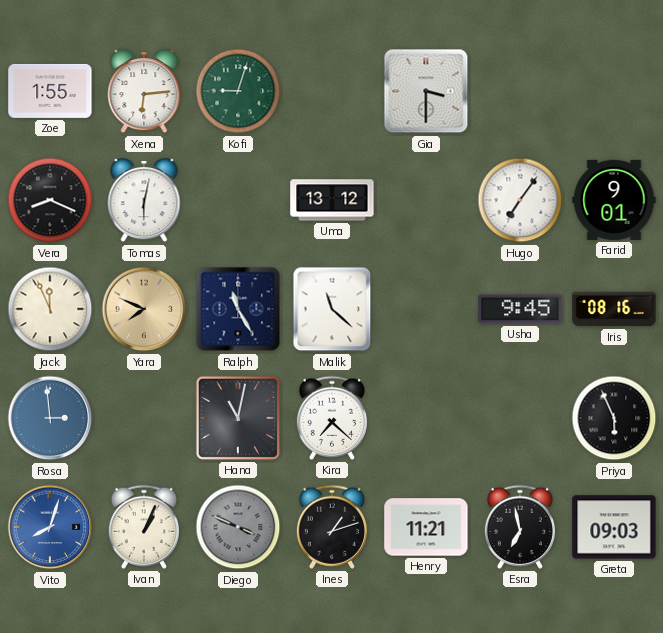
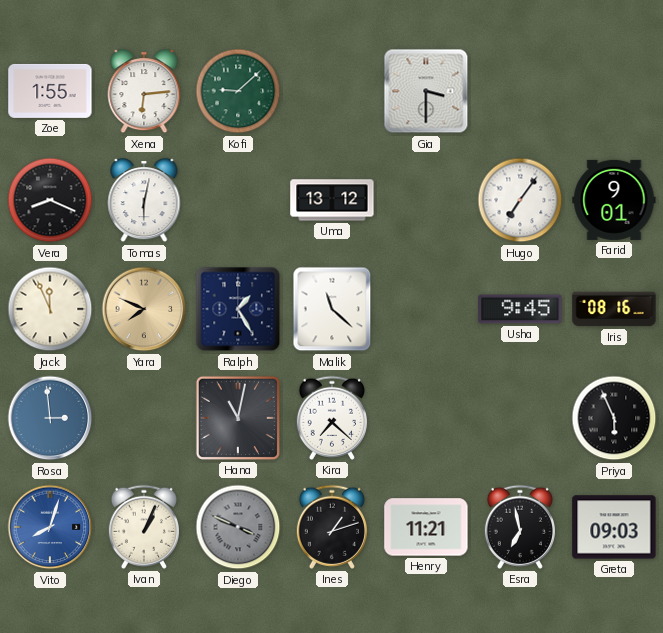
Kofi: 9:03 -> 9:08
Ralph: 11:25 -> 1:25
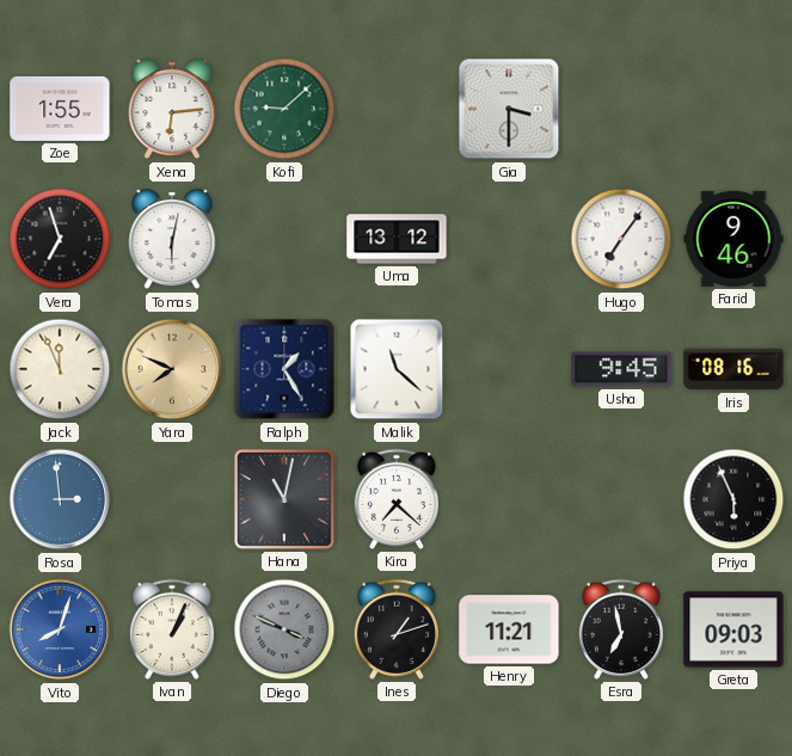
Vera: 8:19 -> 6:57
Farid: 9:01 -> 9:46
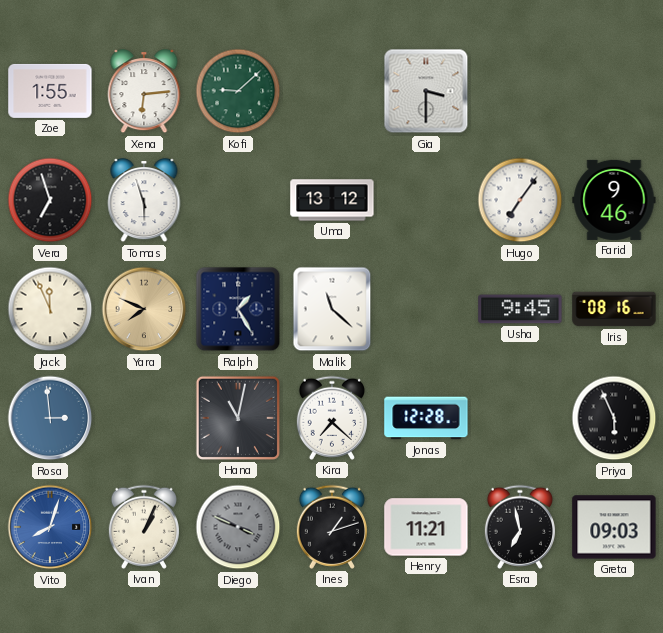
Tomas: 6:02 -> 5:57
Jonas: none -> 12:28
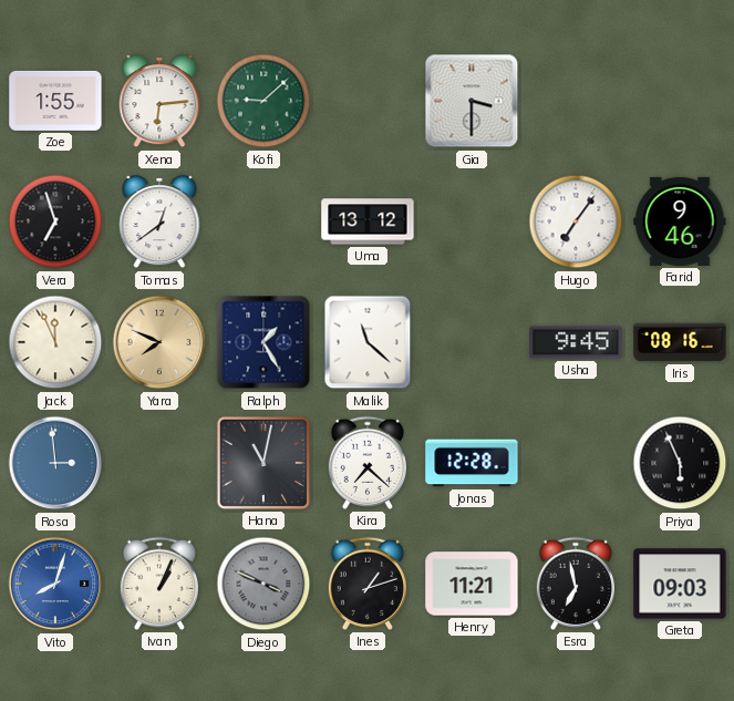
Tomas: 5:57 -> 12:39
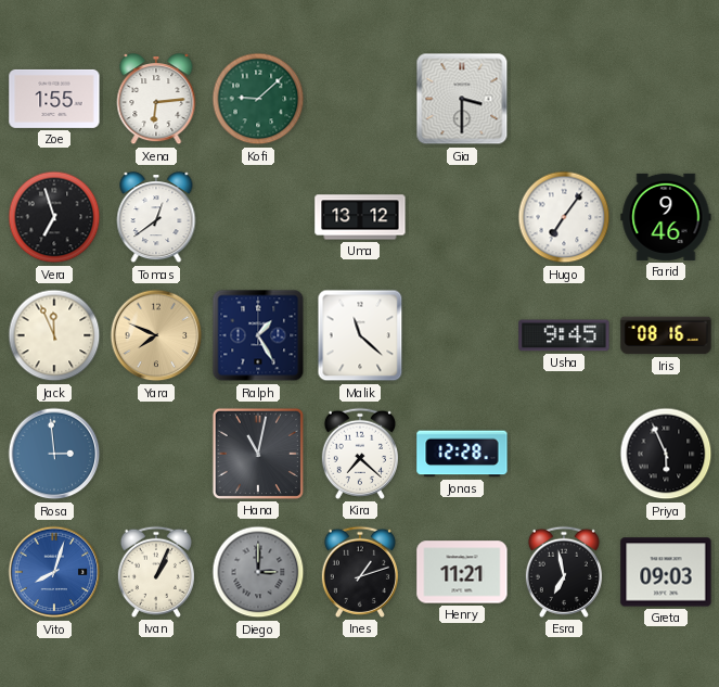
Diego: 3:49 -> 3:00
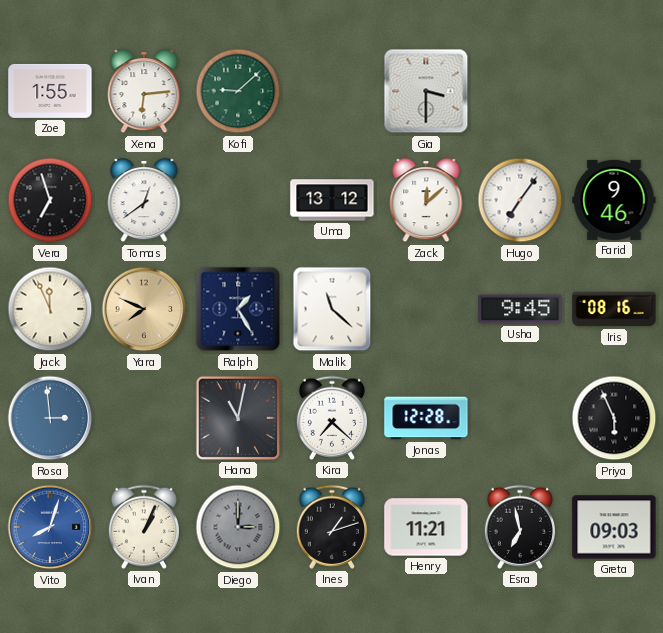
Zack: none -> 12:08
